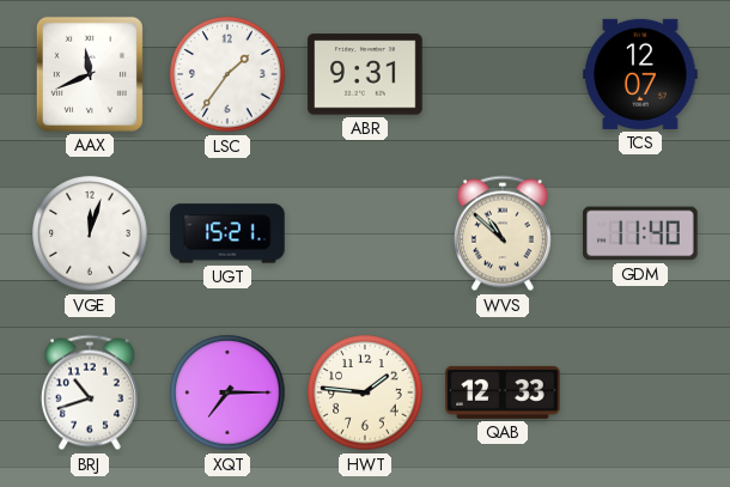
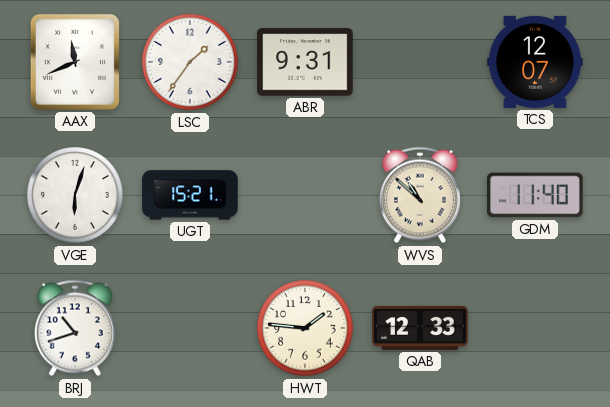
VGE: 12:03 -> 6:03
XQT: 7:15 -> none
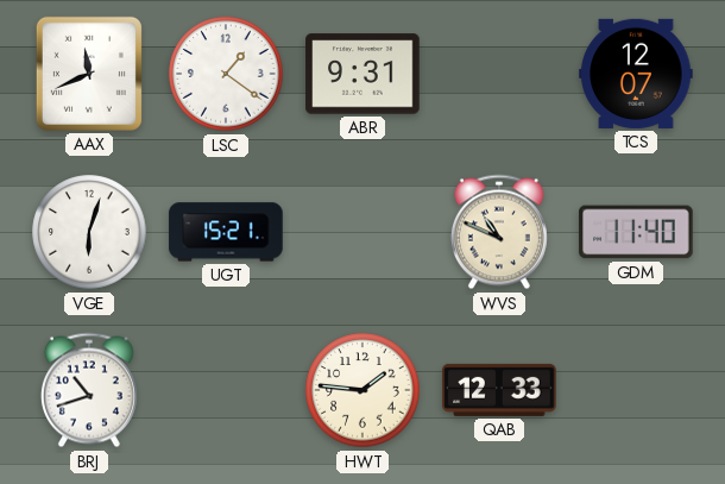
LSC: 1:36 -> 1:21
WVS: 10:52 -> 10:49
